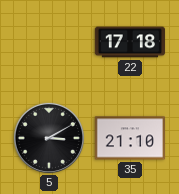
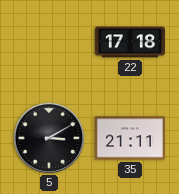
35: 21:10 -> 21:11
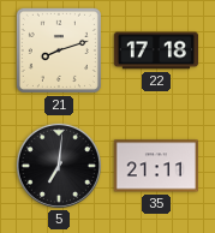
21: none -> 8:12
5: 3:10 -> 7:01
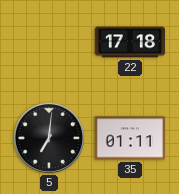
21: 8:12 -> none
35: 21:11 -> 01:11
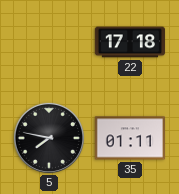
5: 7:01 -> 7:47
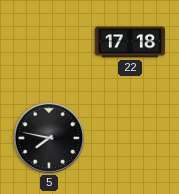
35: 01:11 -> none
